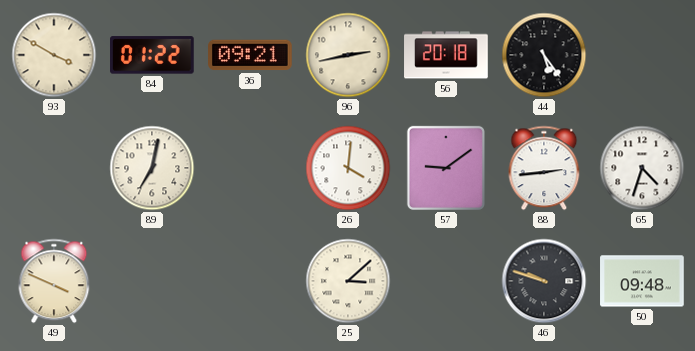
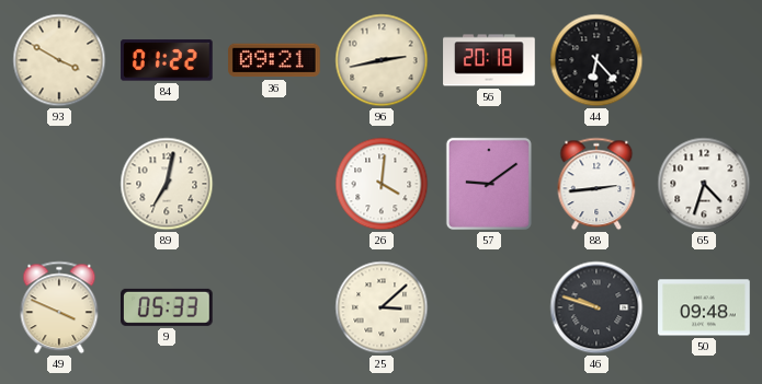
44: 5:24 -> 6:23
9: none -> 05:33
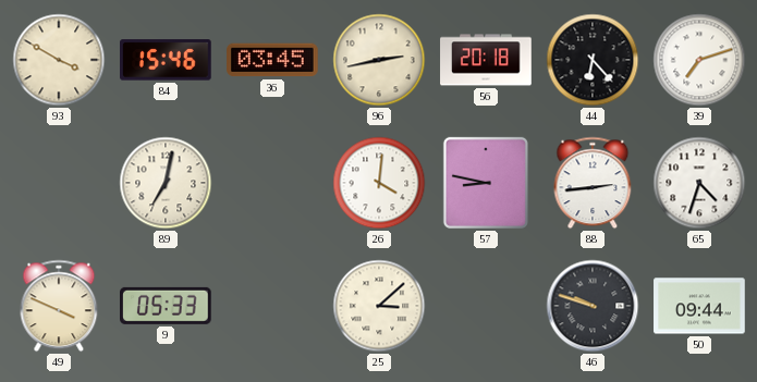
84: 01:22 -> 15:46
36: 09:21 -> 03:45
39: none -> 7:12
57: 9:09 -> 8:47
50: 09:48 -> 09:44
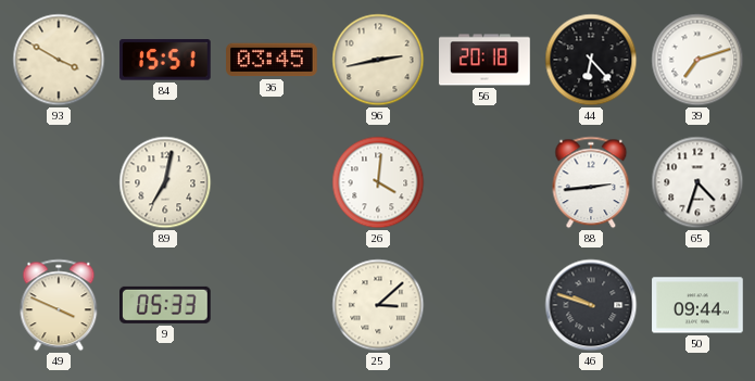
84: 15:46 -> 15:51
57: 8:47 -> none
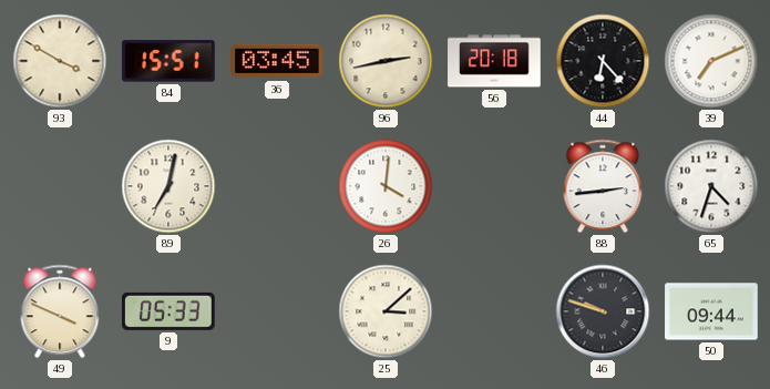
39: 7:12 -> 7:11
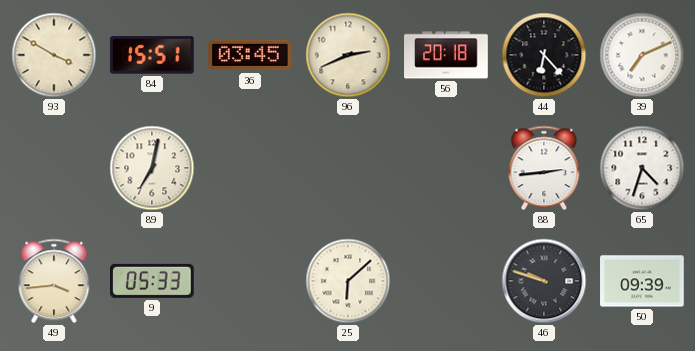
96: 2:43 -> 2:41
26: 4:01 -> none
49: 3:49 -> 3:44
25: 3:08 -> 6:08
50: 09:44 -> 09:39
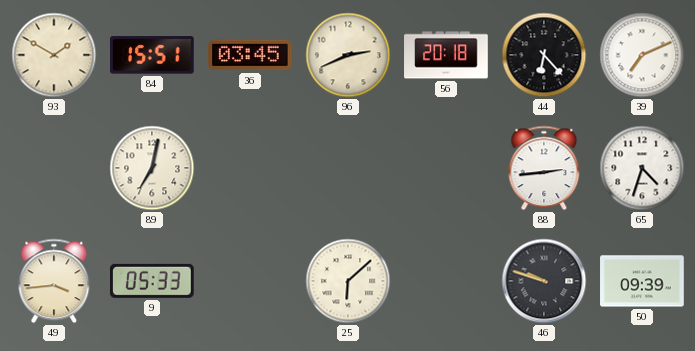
93: 3:50 -> 1:50
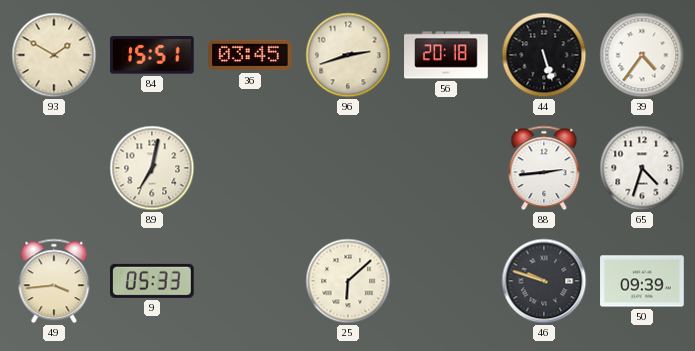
96: 2:41 -> 2:42
44: 6:23 -> 5:27
39: 7:11 -> 4:36
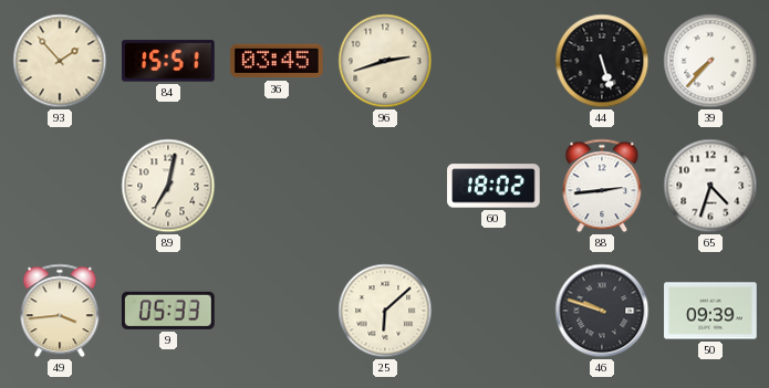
93: 1:50 -> 1:53
56: 20:18 -> none
39: 4:36 -> 7:37
60: none -> 18:02
